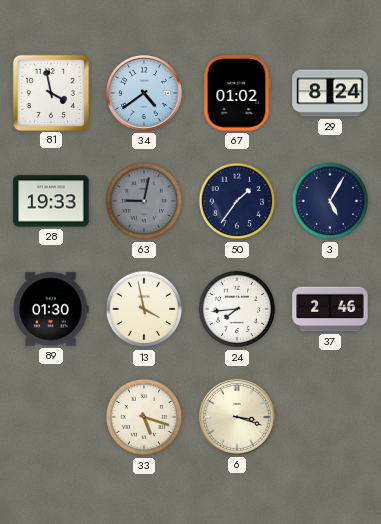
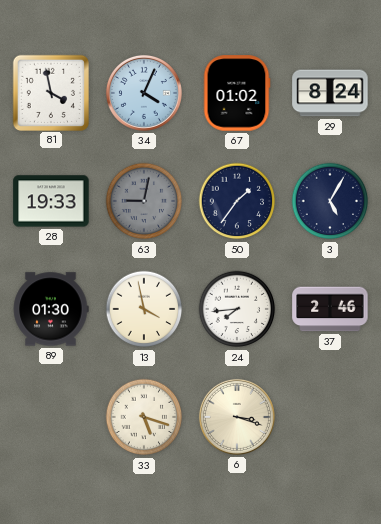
34: 4:39 -> 4:04
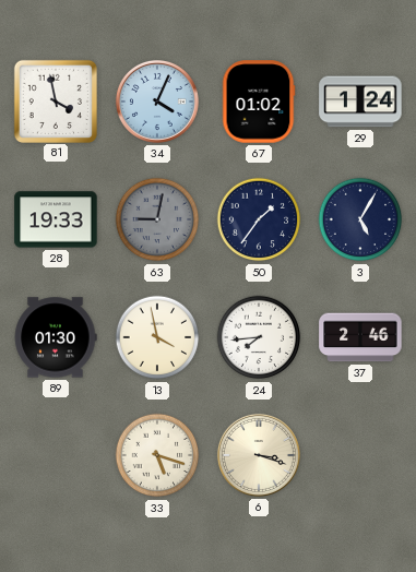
29: 8:24 -> 1:24
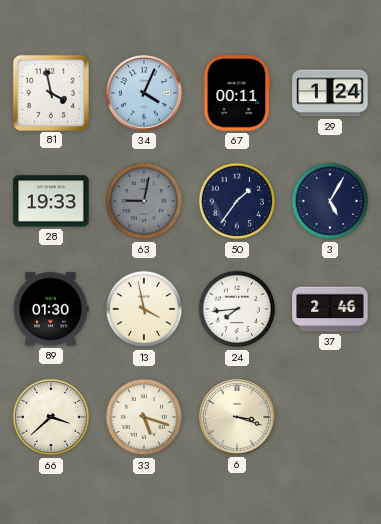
67: 01:02 -> 00:11
66: none -> 3:38
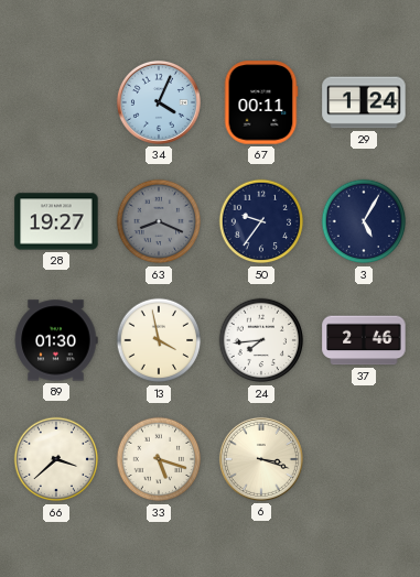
81: 3:58 -> none
28: 19:33 -> 19:27
63: 9:02 -> 8:19
50: 1:36 -> 9:36
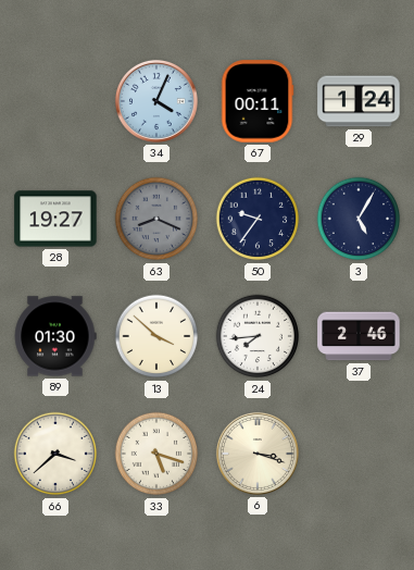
13: 3:58 -> 3:52
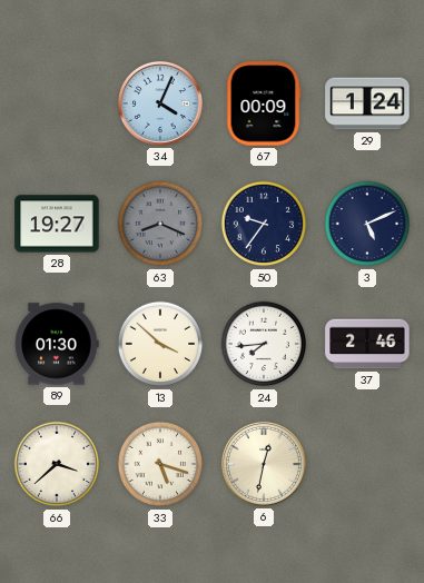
67: 00:11 -> 00:09
3: 5:05 -> 5:11
6: 3:18 -> 12:32
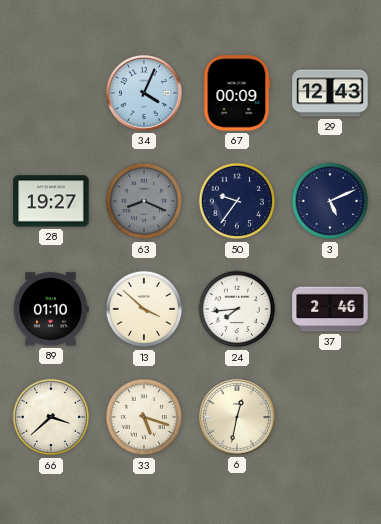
29: 1:24 -> 12:43
89: 01:30 -> 01:10
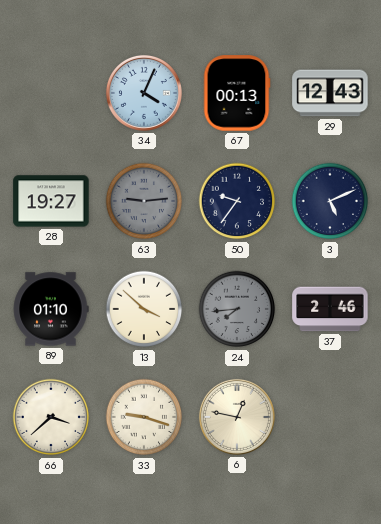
67: 00:09 -> 00:13
63: 8:19 -> 9:14
24 dial: white -> grey
33: 5:18 -> 9:18
6: 12:32 -> 12:47
